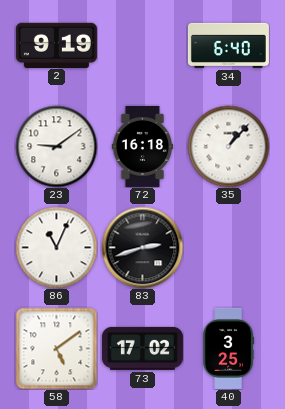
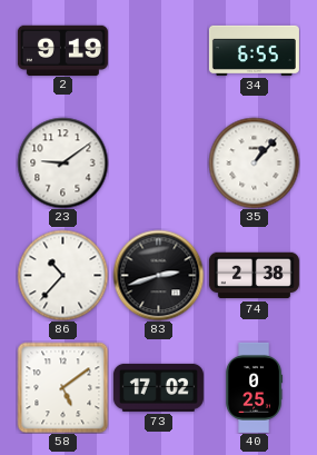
34: 6:40 -> 6:55
72: 16:18 -> none
86: 11:04 -> 10:37
74: none -> 2:38
40: 3:25 -> 0:25
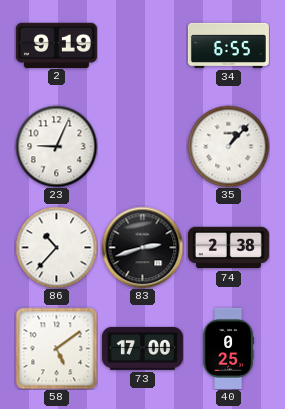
23: 9:09 -> 9:04
73: 17:02 -> 17:00
